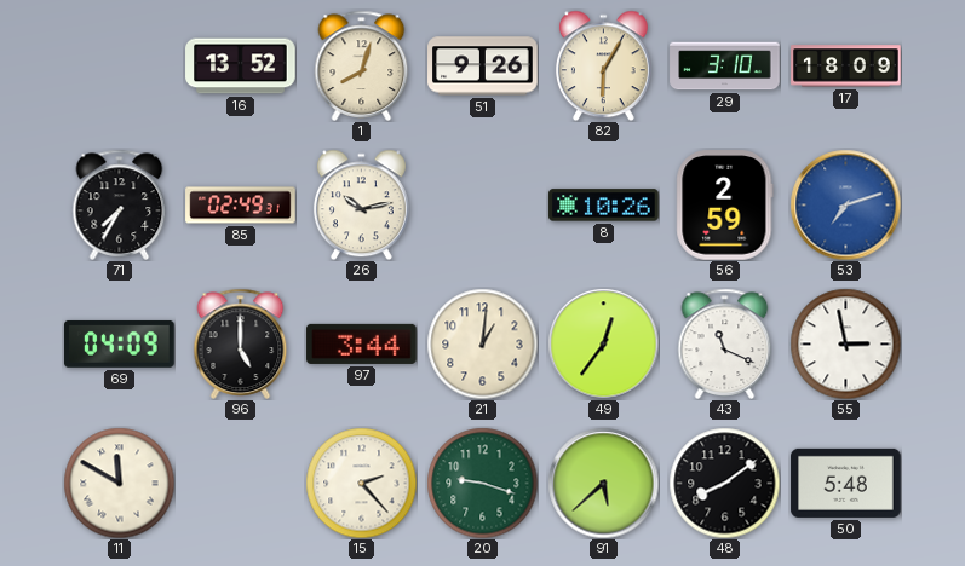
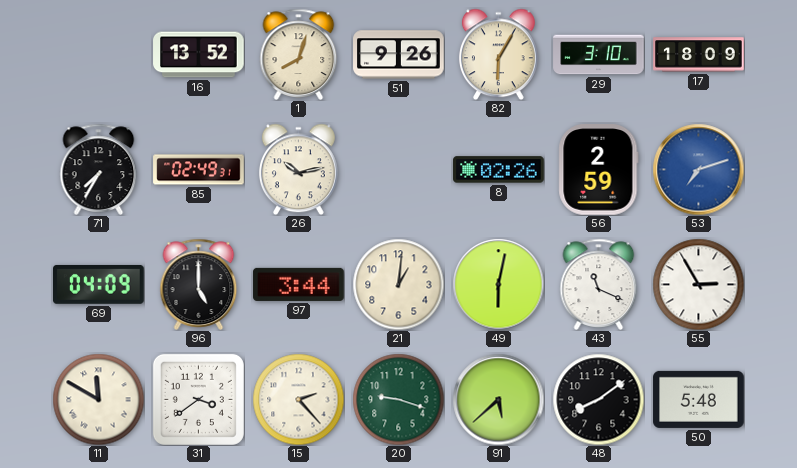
8: 10:26 -> 02:26
49: 12:36 -> 6:02
55: 2:58 -> 2:55
31: none -> 3:39
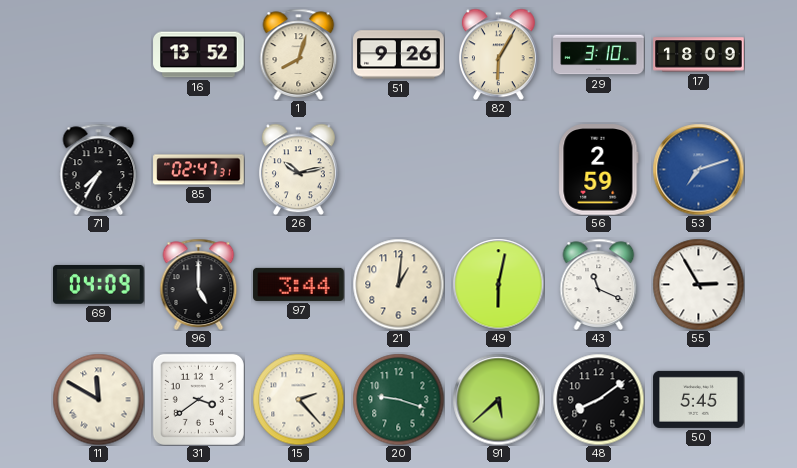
85: 02:49 -> 02:47
8: 02:26 -> none
50: 5:48 -> 5:45
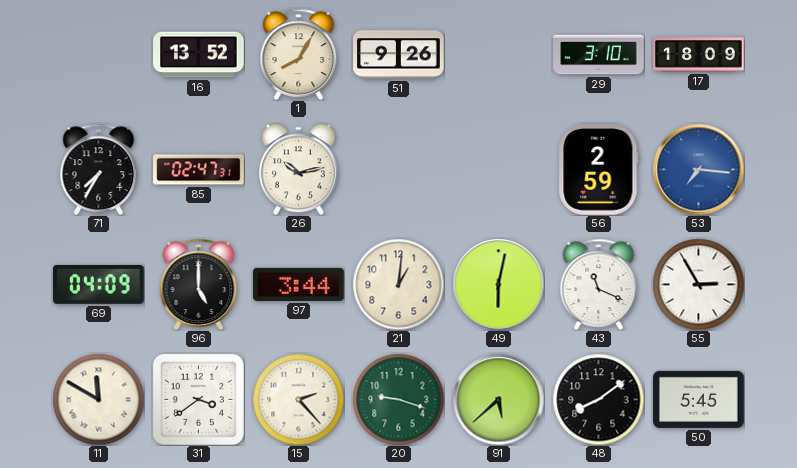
1: 8:03 -> 8:05
82: 6:05 -> none
53: 7:12 -> 7:16
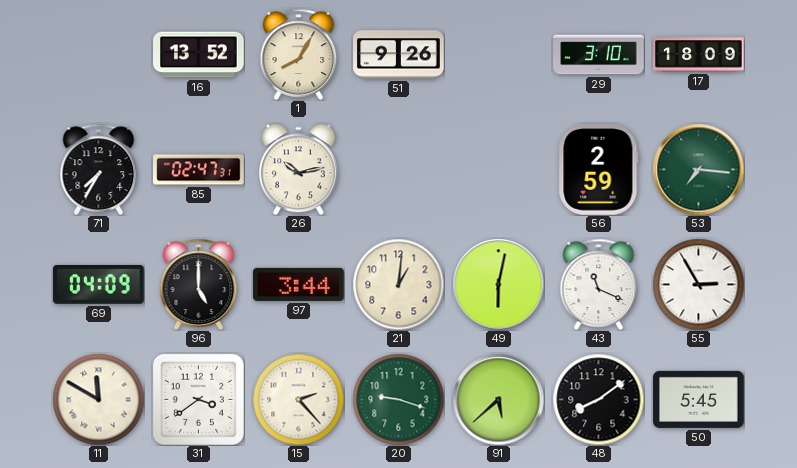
53 dial: blue -> green
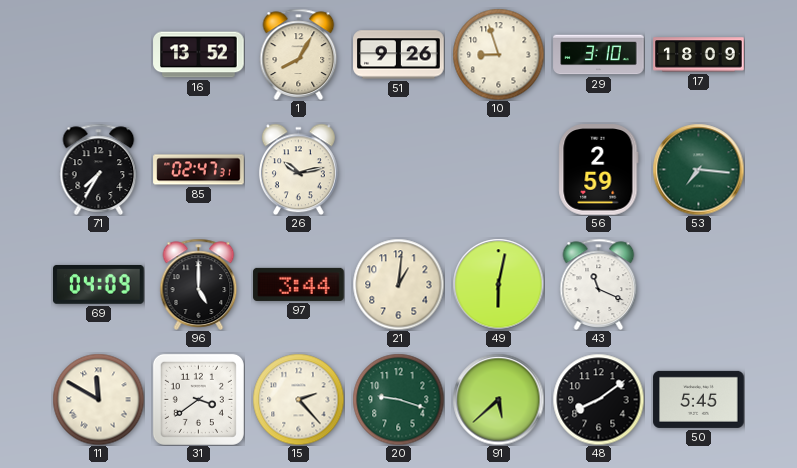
10: none -> 8:57
55: 2:55 -> none
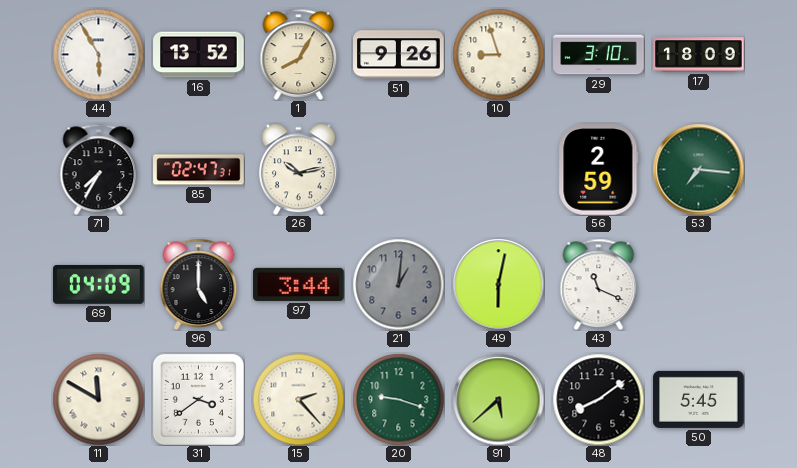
44: none -> 5:55
21 dial: cream -> grey
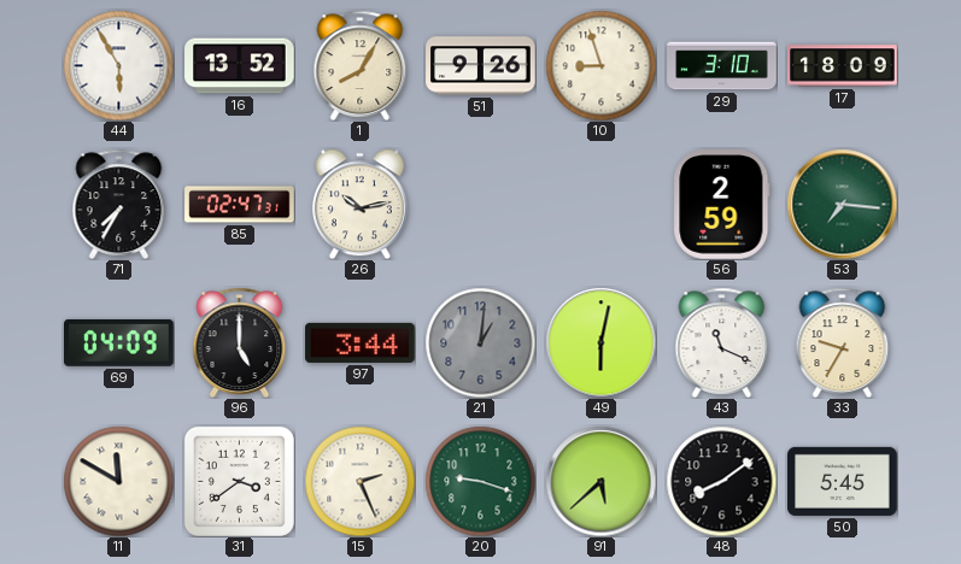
33: none -> 9:35
15: 2:23 -> 2:26
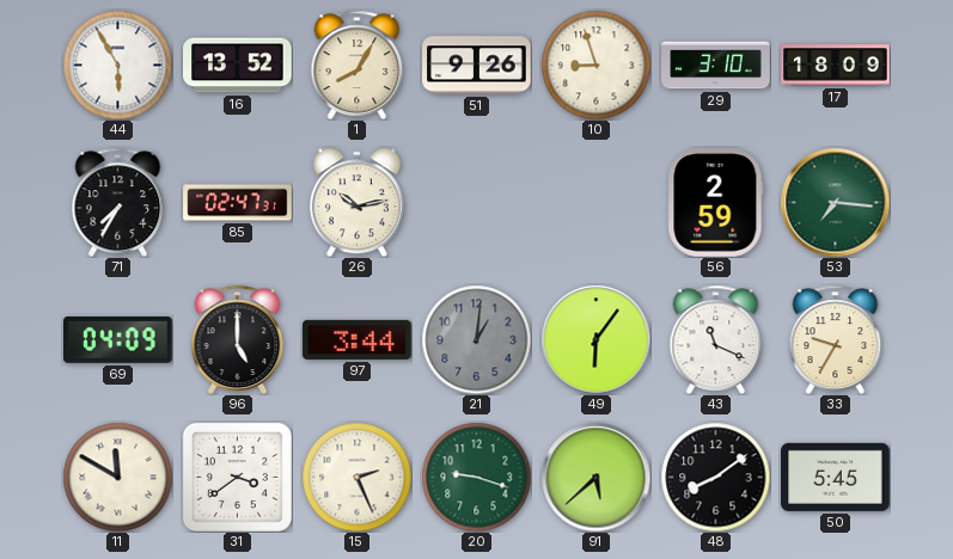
49: 6:02 -> 6:06
